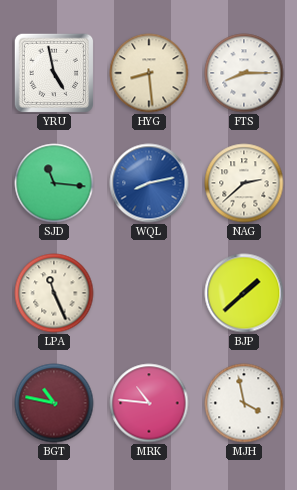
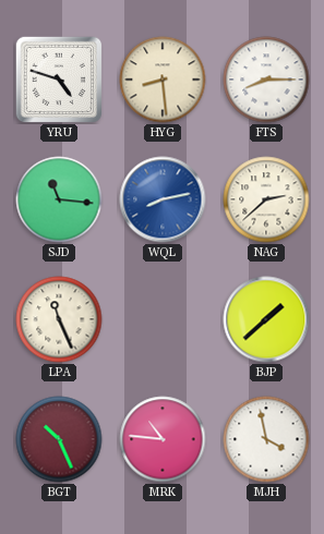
YRU: 4:58 -> 4:48
BGT: 10:47 -> 10:26
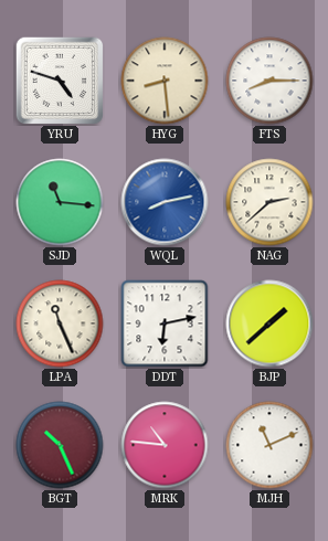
DDT: none -> 6:13
MJH: 3:58 -> 11:11
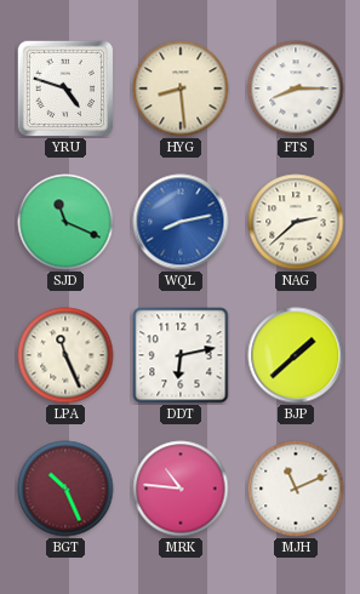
SJD: 11:16 -> 11:19
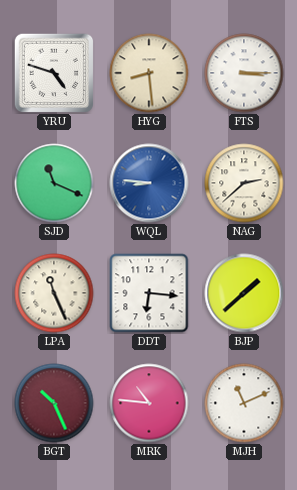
FTS: 8:15 -> 3:15
WQL: 8:13 -> 8:46
DDT: 6:13 -> 6:16
